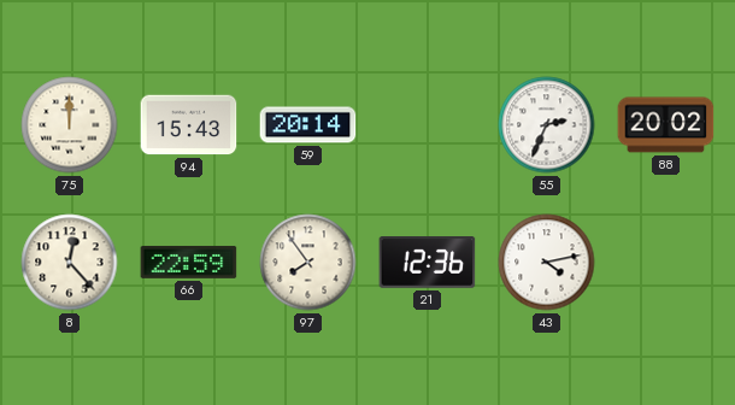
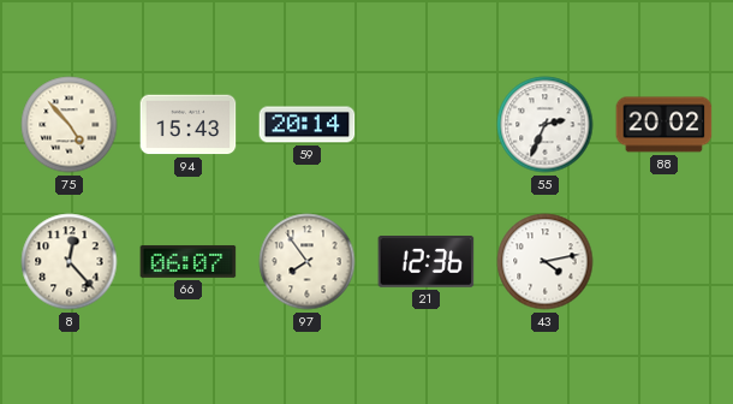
75: 12:00 -> 4:53
66: 22:59 -> 06:07
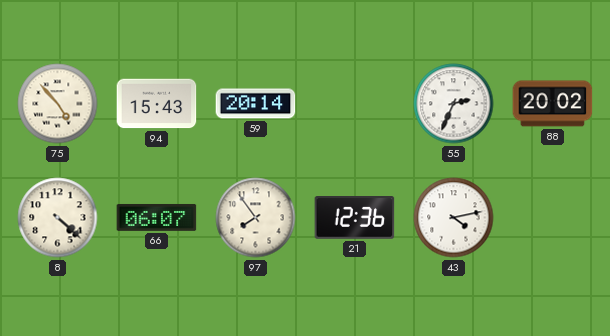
8: 12:23 -> 4:22
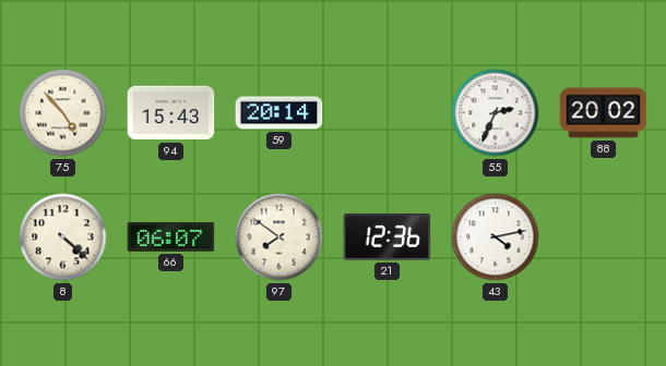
97: 7:54 -> 7:51
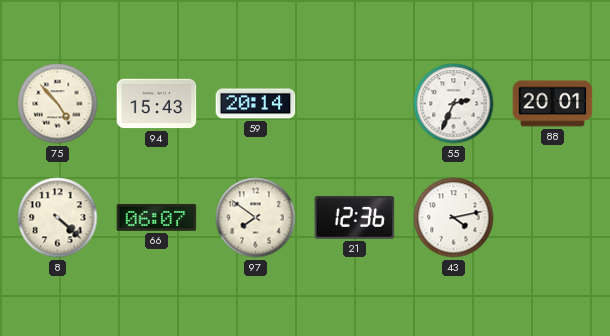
88: 20:02 -> 20:01
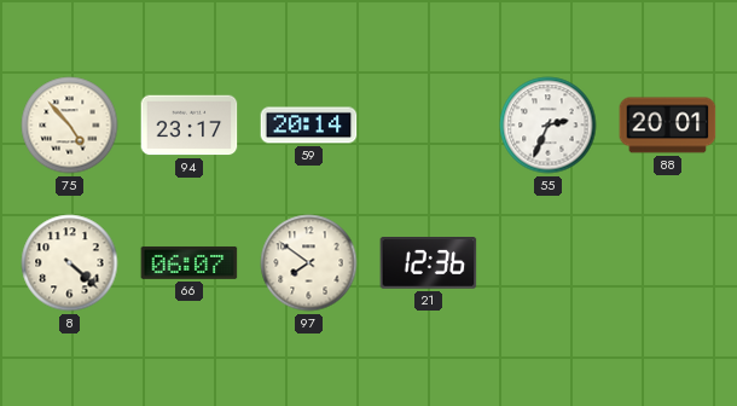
94: 15:43 -> 23:17
43: 4:13 -> none
